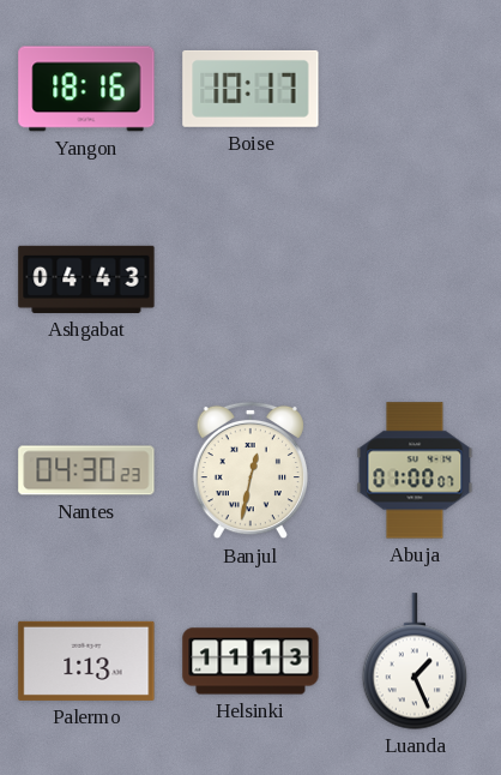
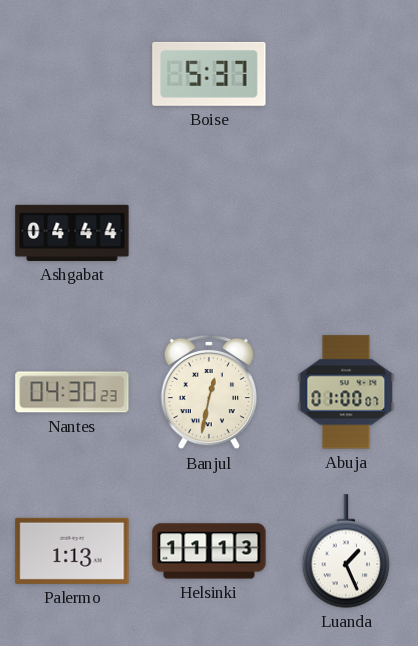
Yangon: 18:16 -> none
Boise: 10:17 -> 5:37
Ashgabat: 04:43 -> 04:44
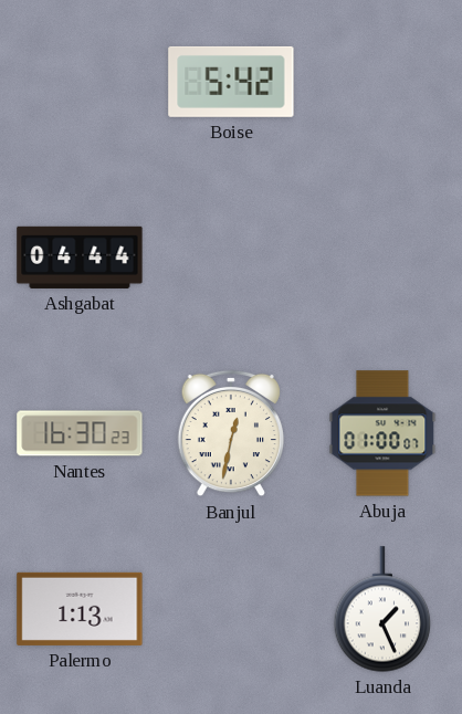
Boise: 5:37 -> 5:42
Nantes: 04:30 -> 16:30
Helsinki: 11:13 -> none
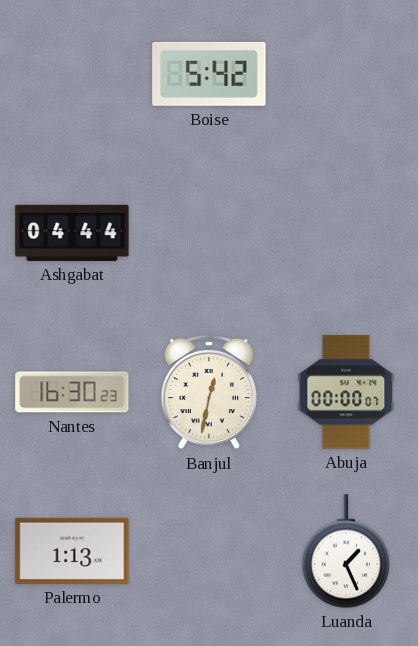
Abuja: 01:00 -> 00:00
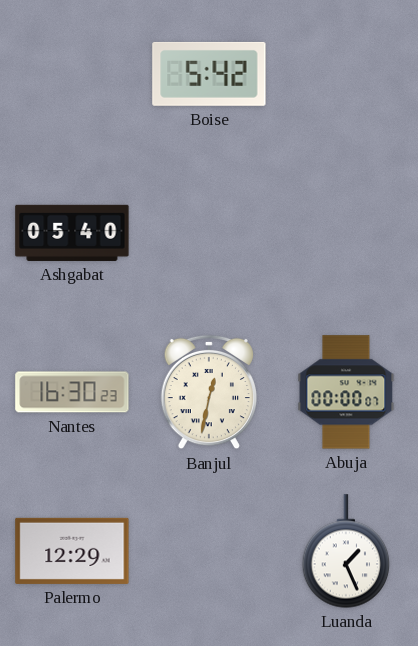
Ashgabat: 04:44 -> 05:40
Palermo: 1:13 -> 12:29
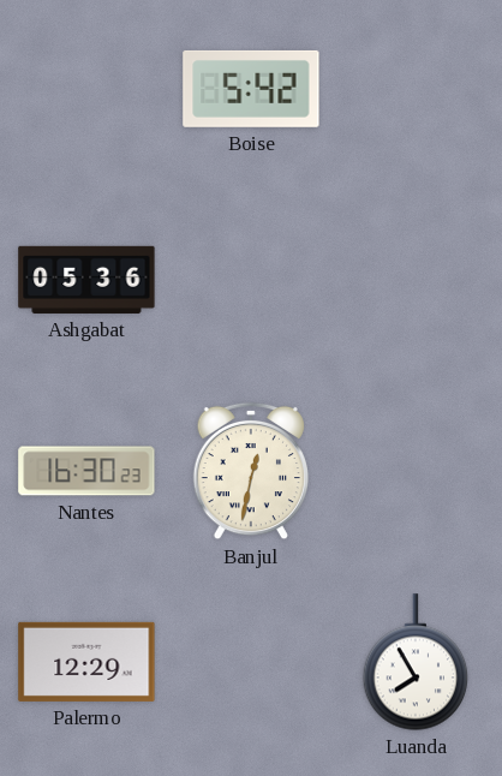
Ashgabat: 05:40 -> 05:36
Abuja: 00:00 -> none
Luanda: 1:26 -> 7:55
